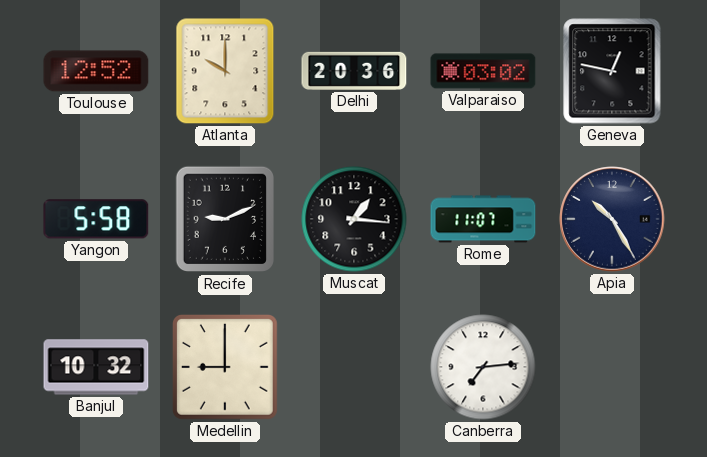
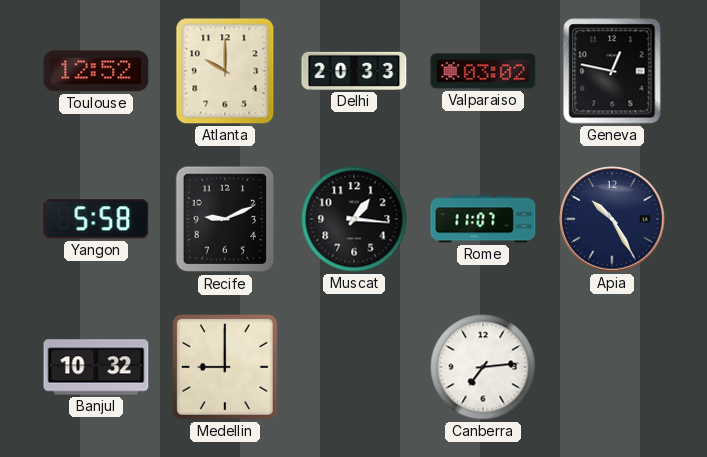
Delhi: 20:36 -> 20:33
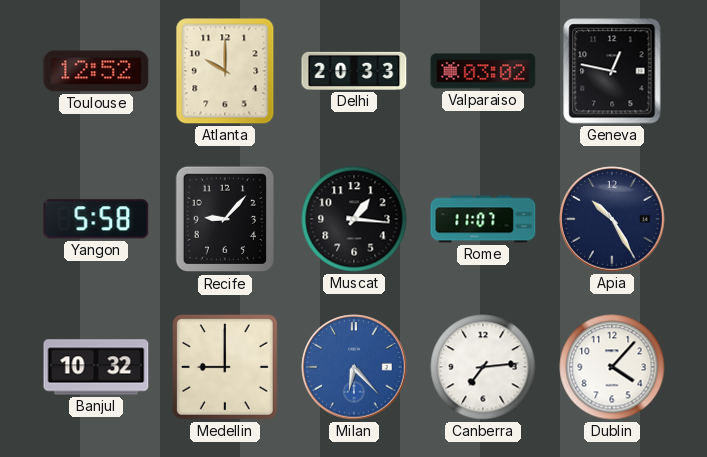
Recife: 9:11 -> 9:07
Milan: none -> 6:23
Dublin: none -> 4:07
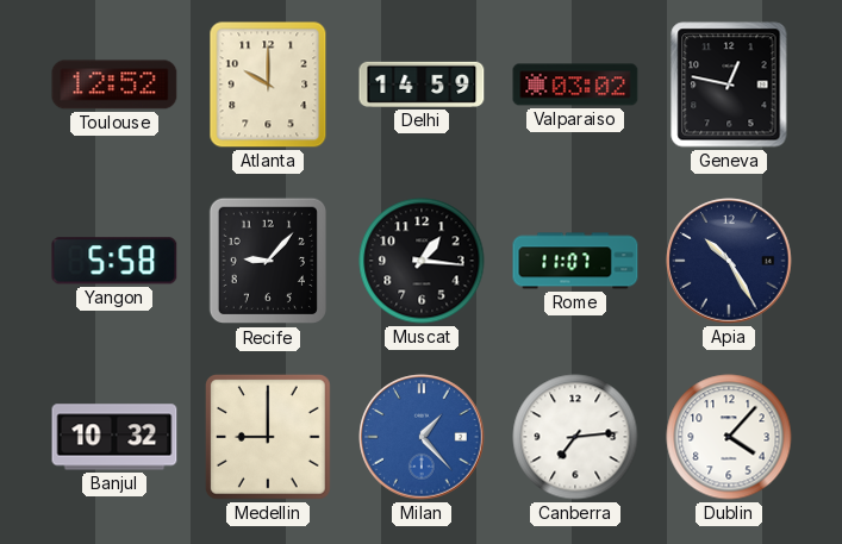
Delhi: 20:33 -> 14:59
Milan: 6:23 -> 1:23
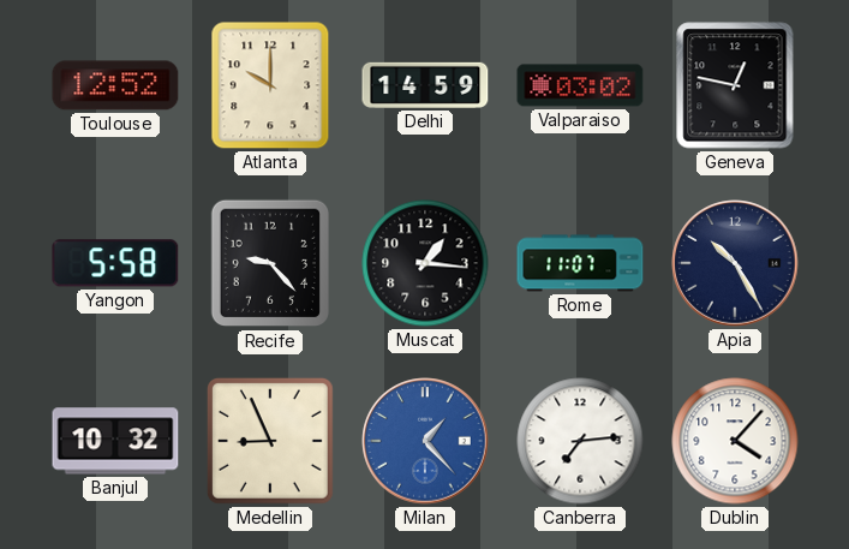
Recife: 9:07 -> 9:23
Medellin: 9:00 -> 8:56
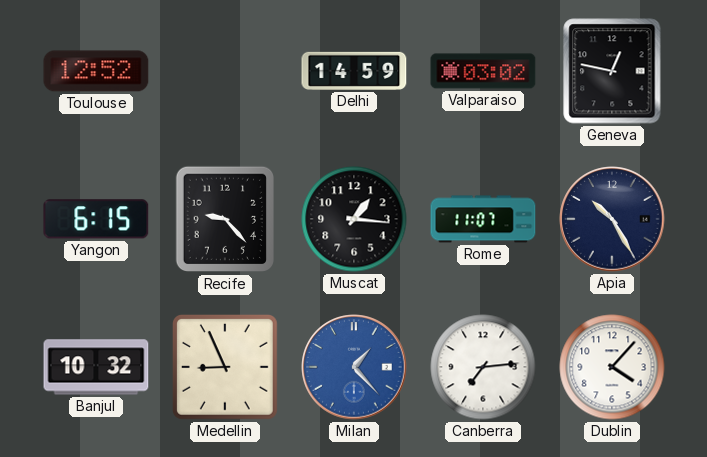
Atlanta: 10:00 -> none
Yangon: 5:58 -> 6:15
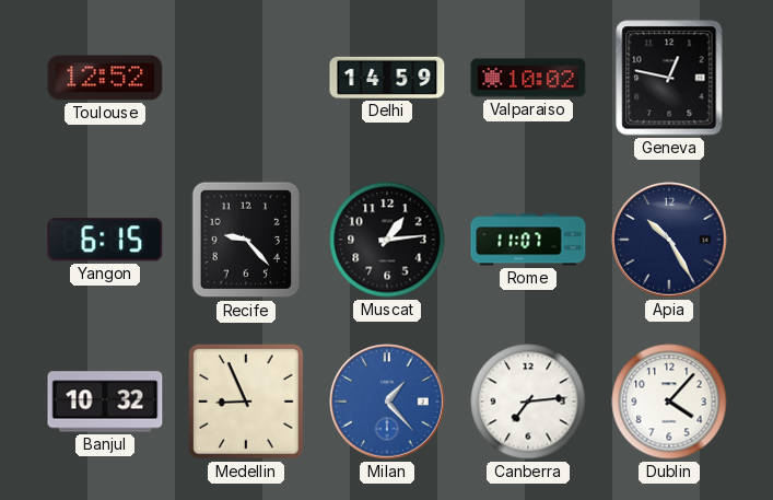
Valparaiso: 03:02 -> 10:02
Muscat: 1:16 -> 1:14
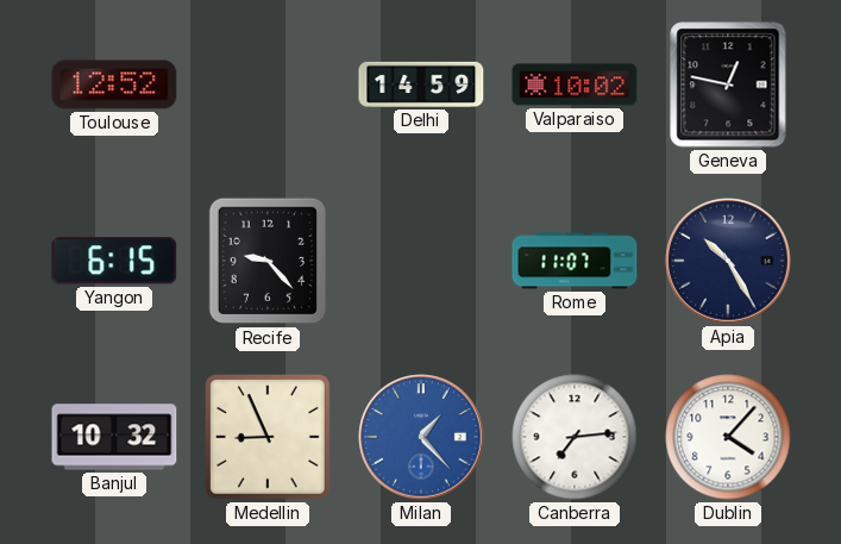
Muscat: 1:14 -> none
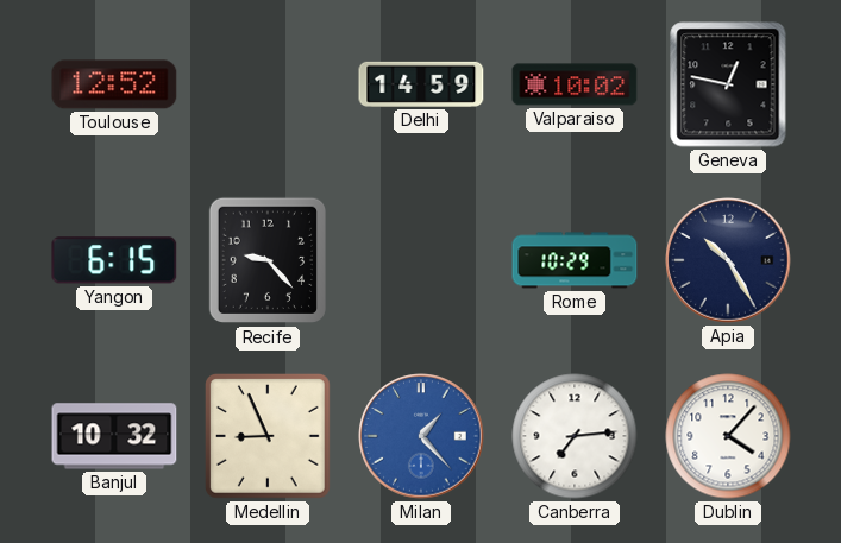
Rome: 11:07 -> 10:29
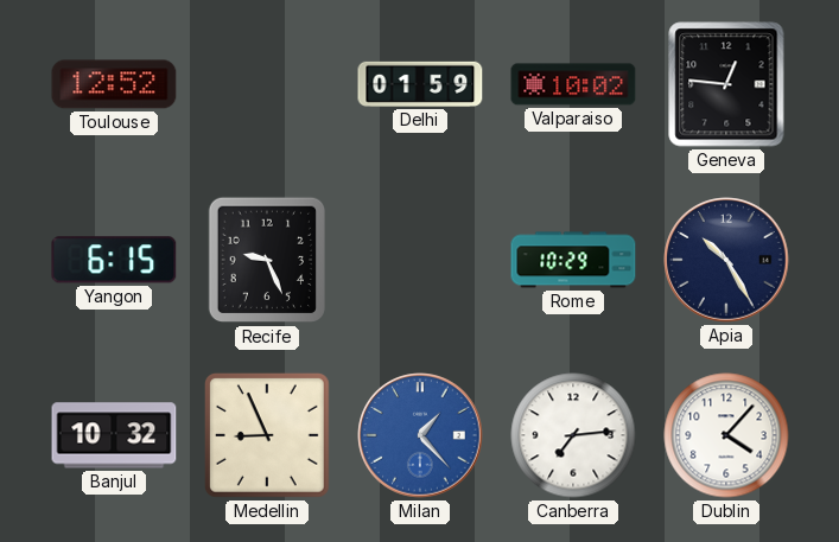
Delhi: 14:59 -> 01:59
Geneva: 12:47 -> 12:46
Recife: 9:23 -> 9:26
